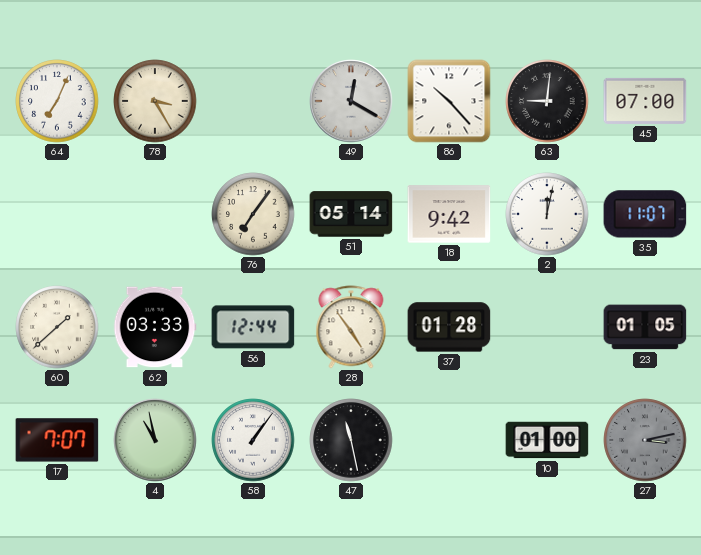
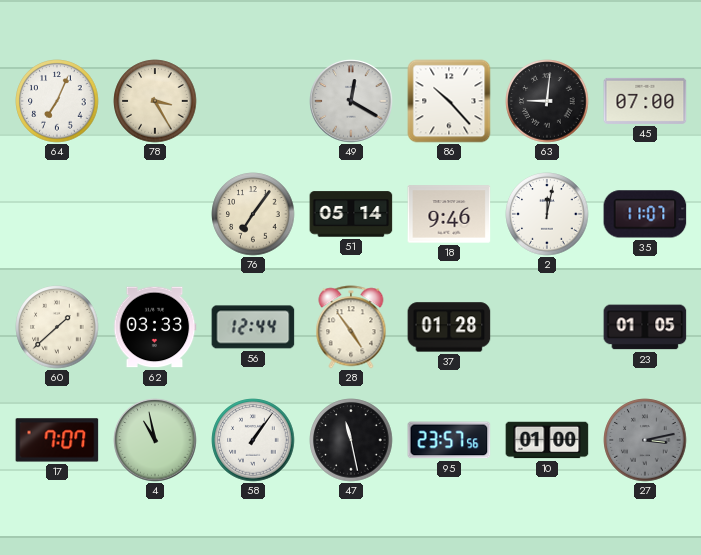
18: 9:42 -> 9:46
95: none -> 23:57
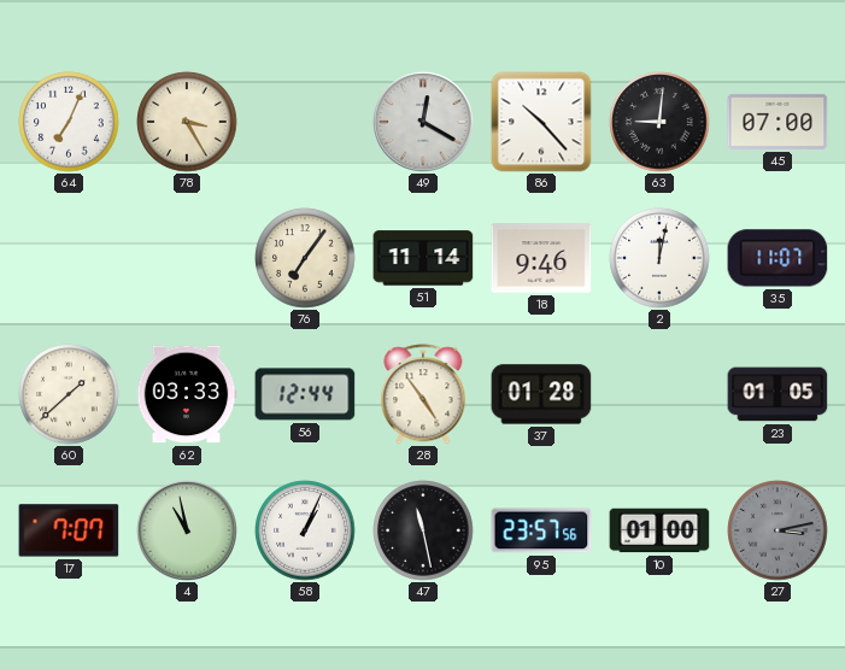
51: 05:14 -> 11:14
58: 1:06 -> 1:04
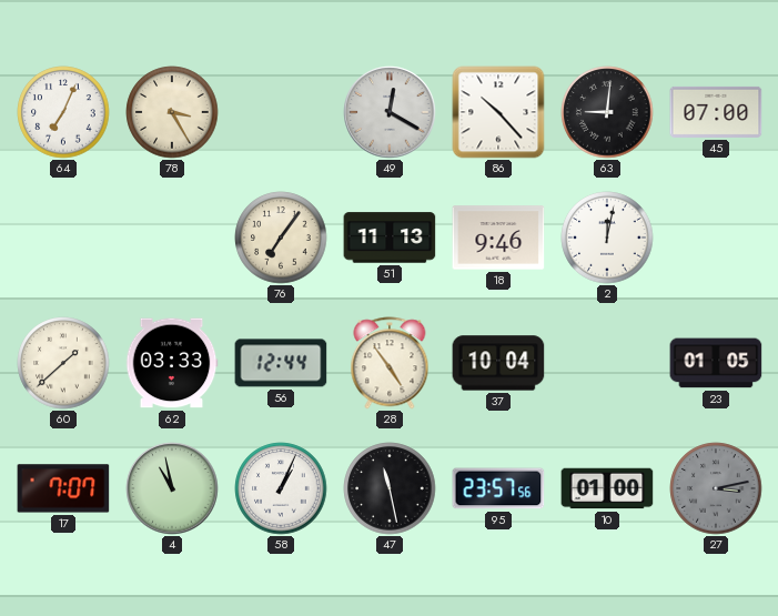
51: 11:14 -> 11:13
35: 11:07 -> none
37: 01:28 -> 10:04
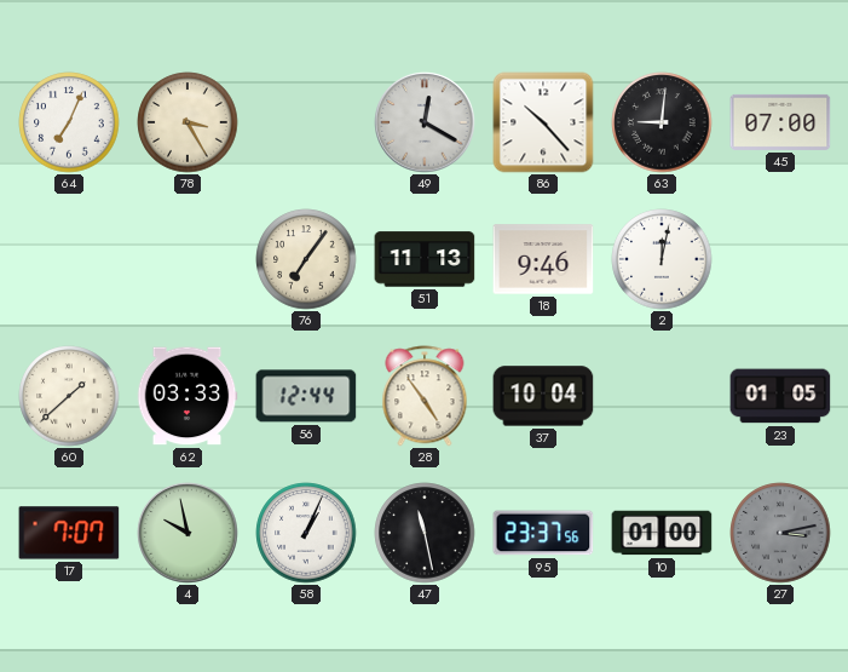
4: 10:58 -> 9:58
95: 23:57 -> 23:37
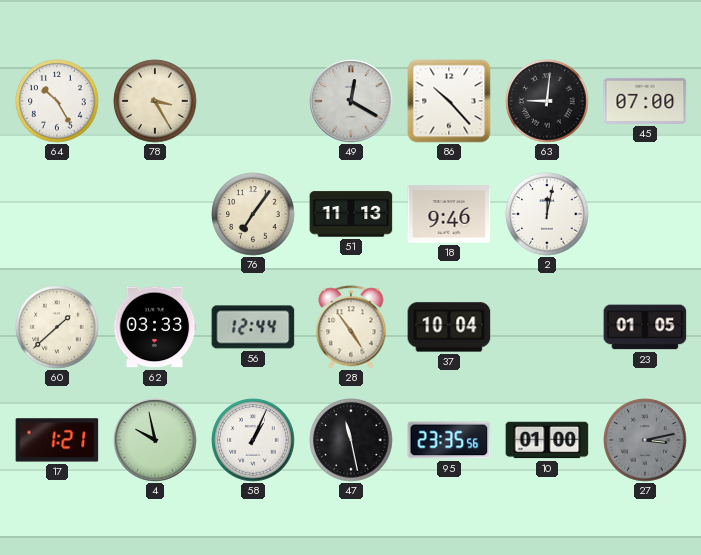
64: 7:04 -> 10:25
17: 7:07 -> 1:21
95: 23:37 -> 23:35
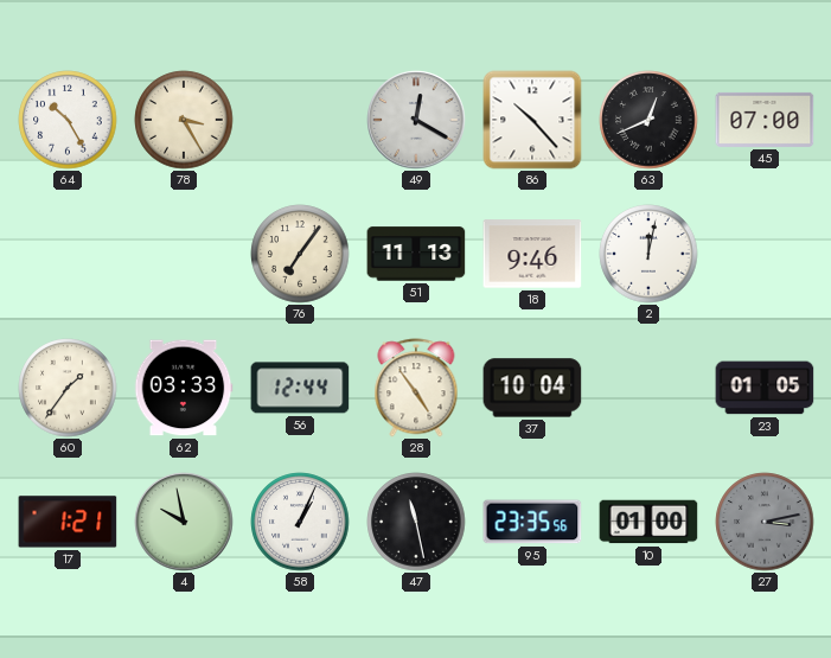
63: 9:01 -> 12:41
60: 1:38 -> 1:36
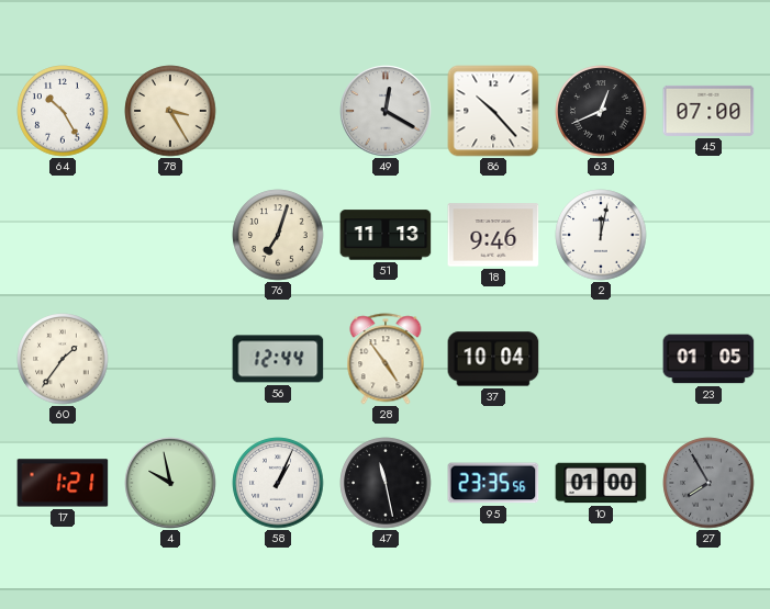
76: 7:06 -> 7:03
62: 03:33 -> none
27: 3:13 -> 7:55
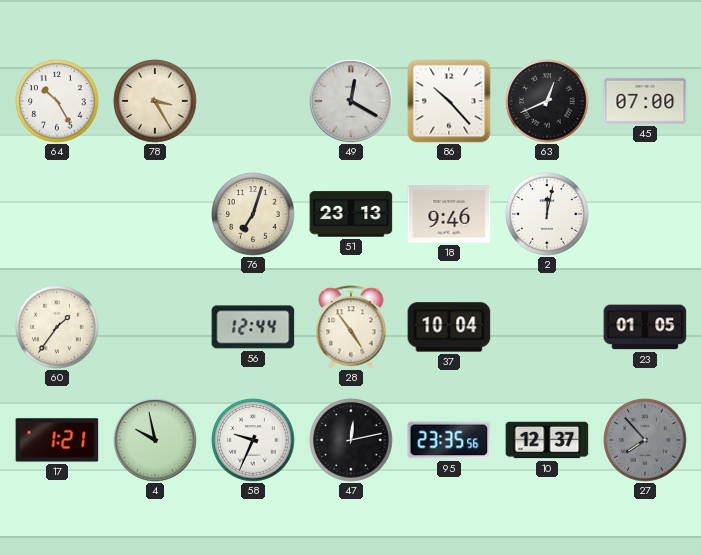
51: 11:13 -> 23:13
58: 1:04 -> 9:34
47: 11:28 -> 12:13
10: 01:00 -> 12:37
27: 7:55 -> 7:53
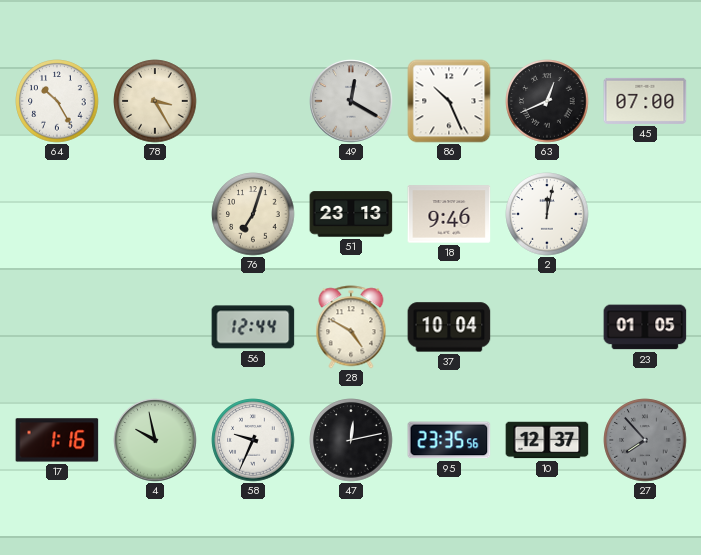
86: 10:23 -> 10:26
60: 1:36 -> none
28: 4:54 -> 4:50
17: 1:21 -> 1:16
